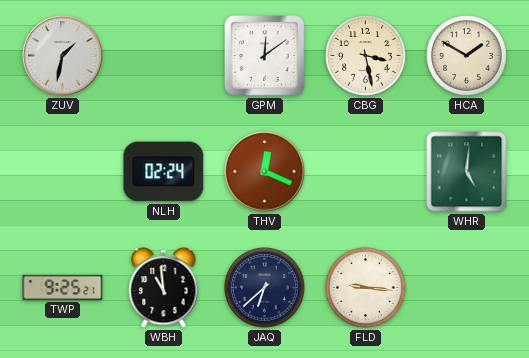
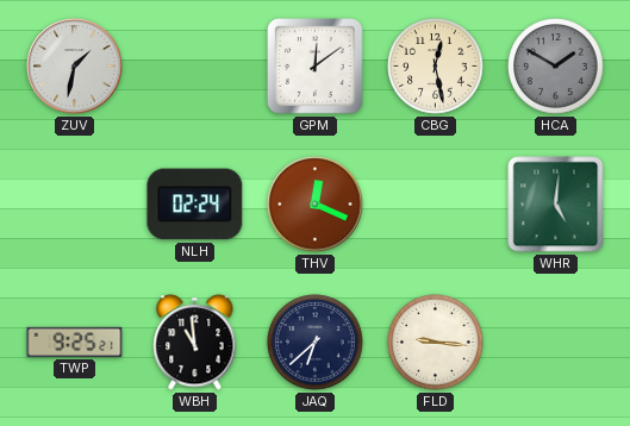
CBG: 3:28 -> 12:28
HCA dial: cream -> grey
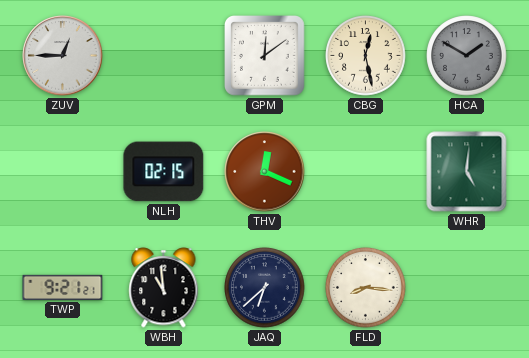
ZUV: 1:32 -> 12:45
NLH: 02:24 -> 02:15
TWP: 9:25 -> 9:21
FLD: 9:16 -> 8:16
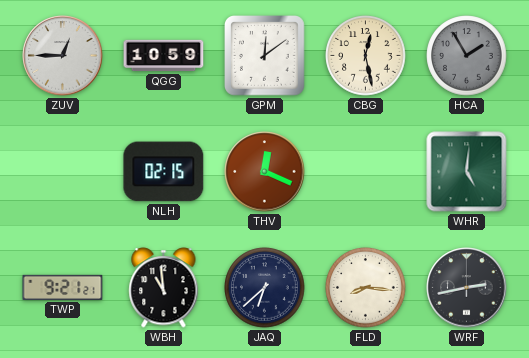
QGG: none -> 10:59
HCA: 1:50 -> 1:55
WRF: none -> 2:43
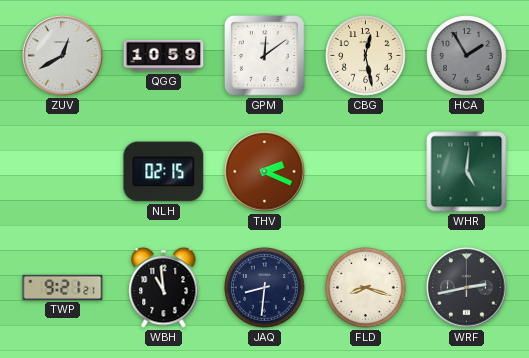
ZUV: 12:45 -> 12:40
THV: 12:19 -> 2:19
JAQ: 6:38 -> 8:31
FLD: 8:16 -> 8:18
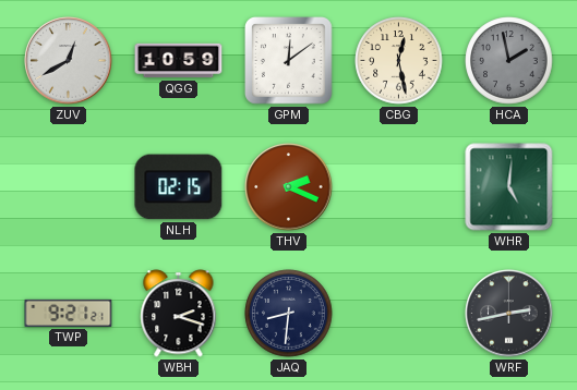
HCA: 1:55 -> 1:58
WBH: 10:59 -> 2:18
FLD: 8:18 -> none
